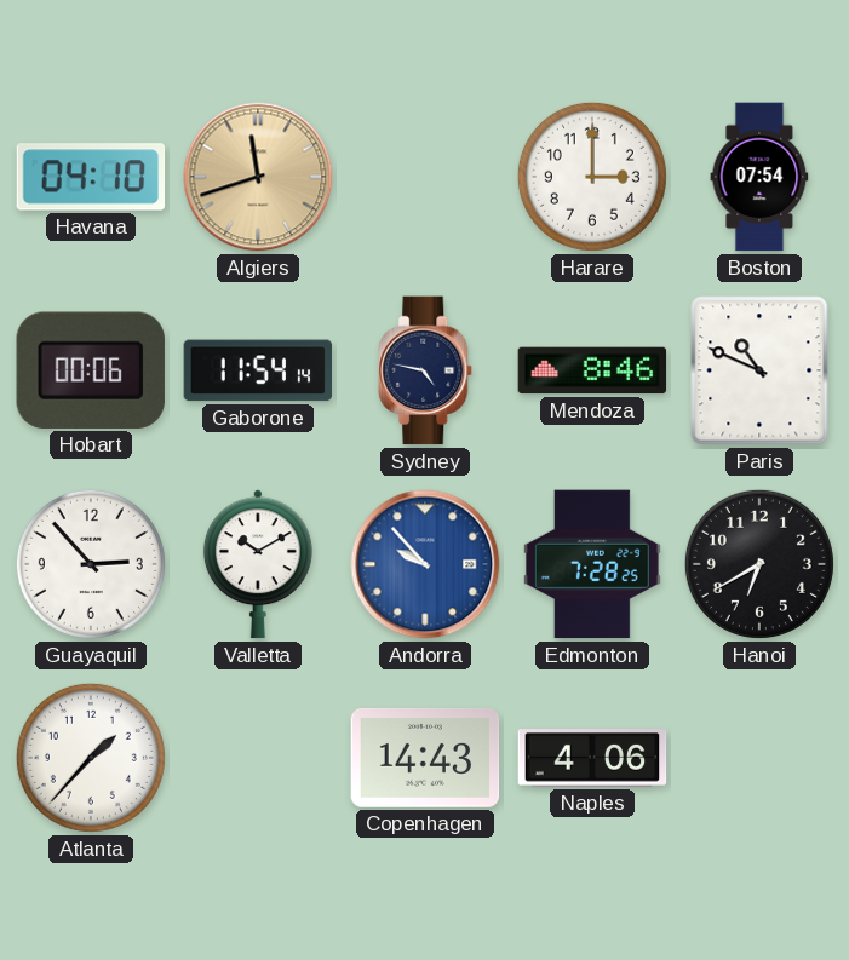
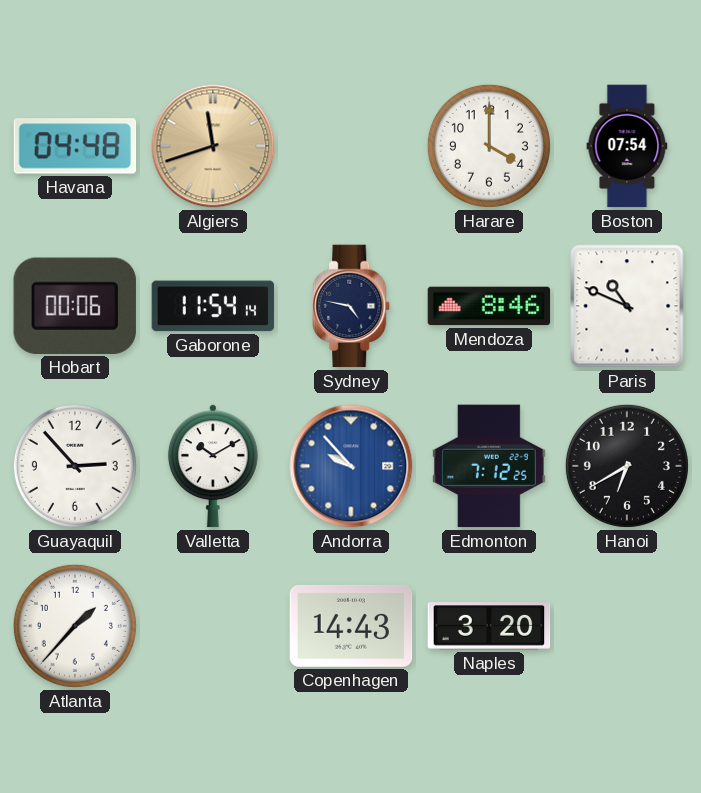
Havana: 04:10 -> 04:48
Harare: 3:00 -> 4:00
Edmonton: 7:28 -> 7:12
Naples: 4:06 -> 3:20
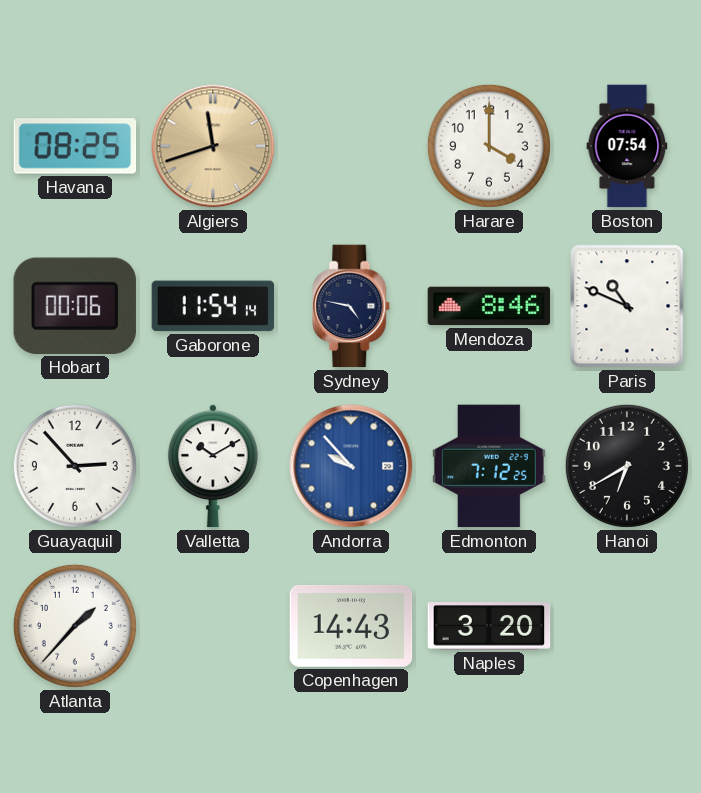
Havana: 04:48 -> 08:25
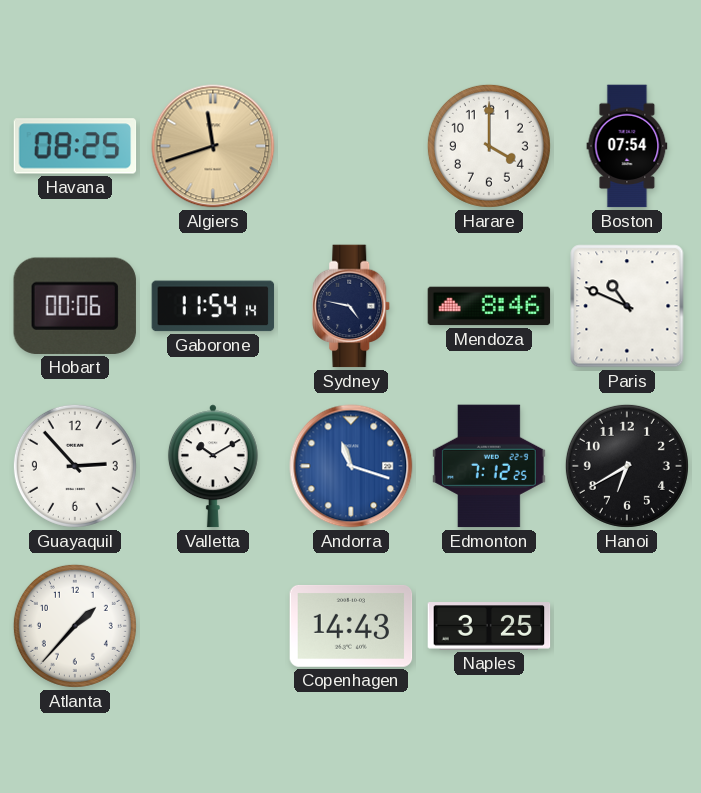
Andorra: 9:53 -> 11:18
Naples: 3:20 -> 3:25
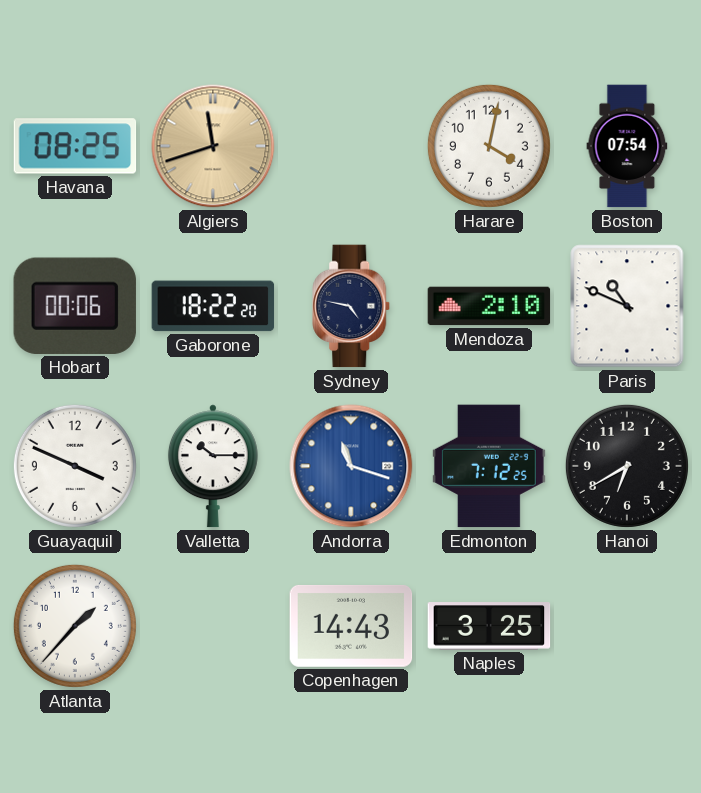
Harare: 4:00 -> 4:02
Gaborone: 11:54 -> 18:22
Mendoza: 8:46 -> 2:10
Guayaquil: 2:53 -> 3:49
Valletta: 10:10 -> 10:15
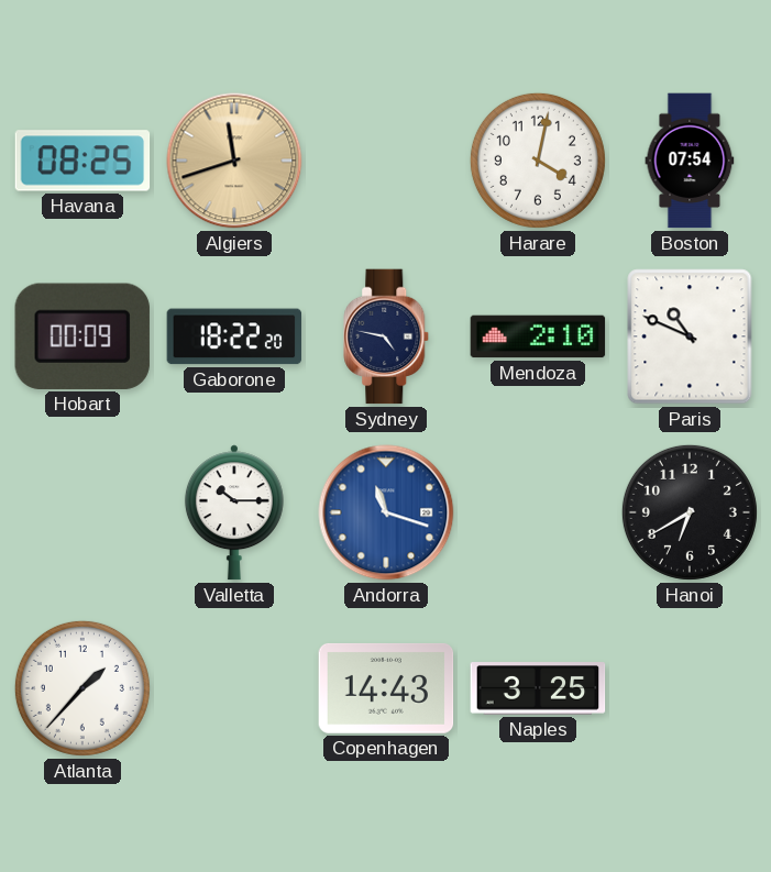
Hobart: 00:06 -> 00:09
Guayaquil: 3:49 -> none
Edmonton: 7:12 -> none
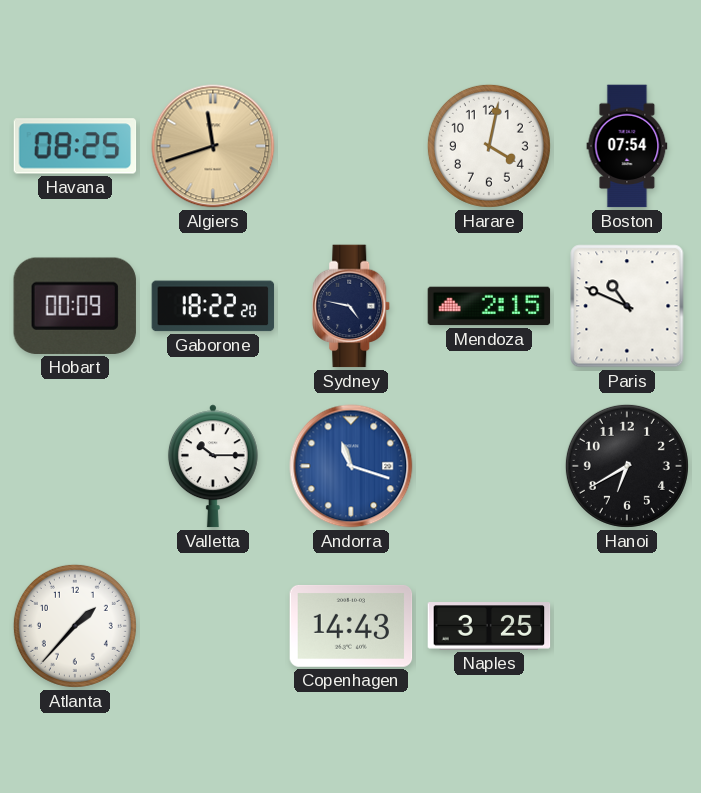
Mendoza: 2:10 -> 2:15
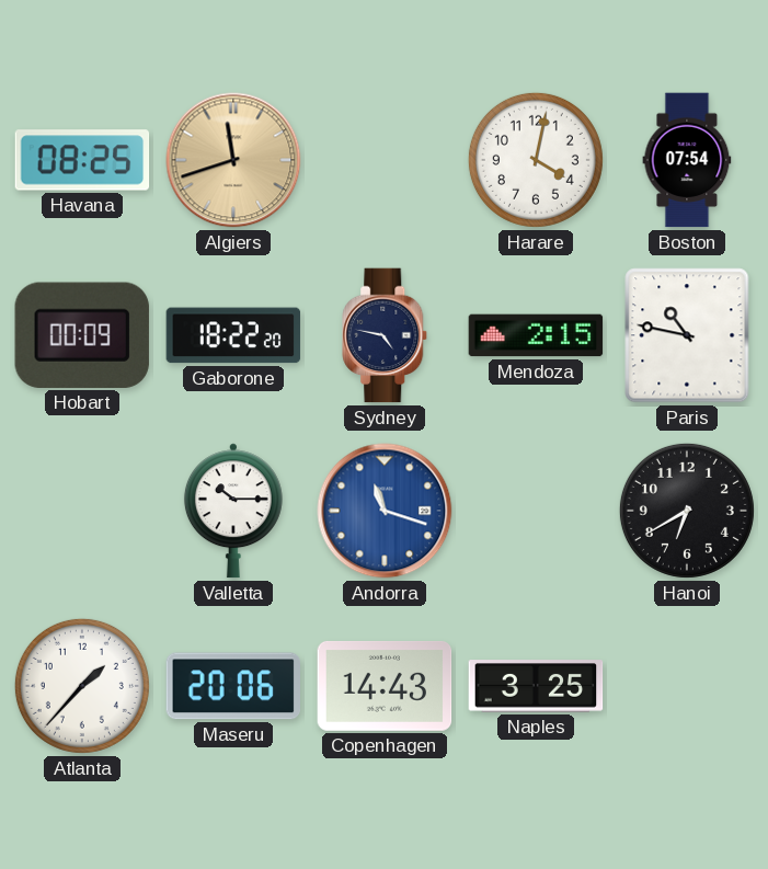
Paris: 10:49 -> 10:47
Maseru: none -> 20:06
